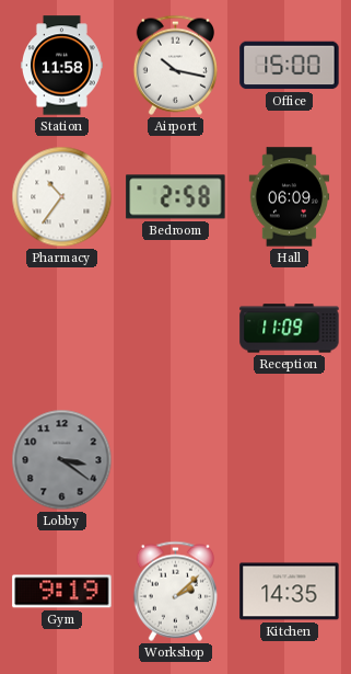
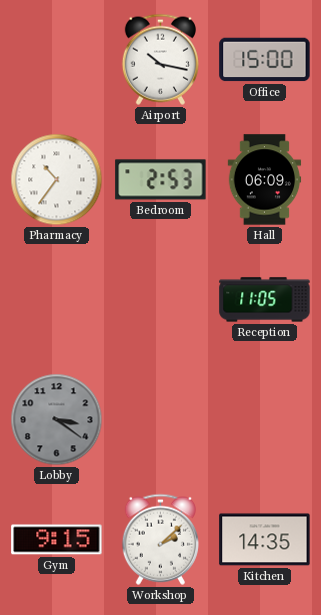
Station: 11:58 -> none
Bedroom: 2:58 -> 2:53
Reception: 11:09 -> 11:05
Gym: 9:19 -> 9:15
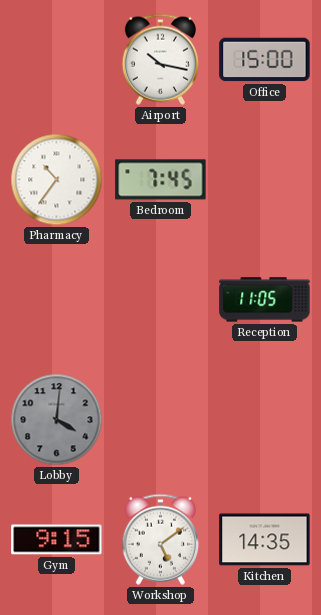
Bedroom: 2:53 -> 7:45
Hall: 06:09 -> none
Lobby: 3:21 -> 4:01
Workshop: 2:08 -> 5:09
